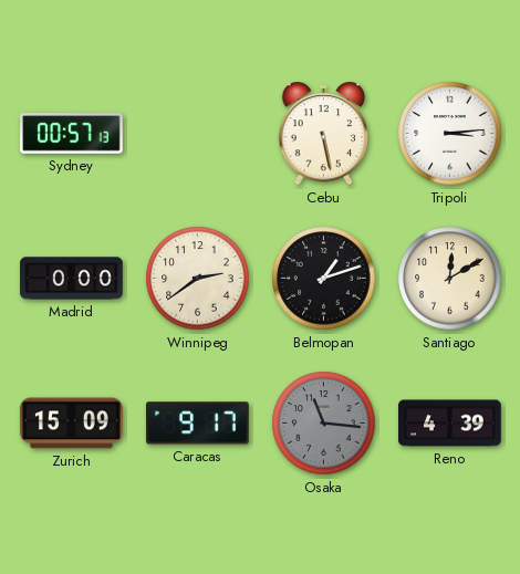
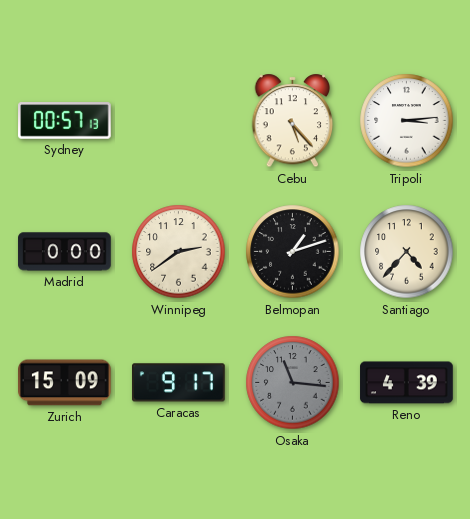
Cebu: 5:28 -> 5:23
Santiago: 12:10 -> 4:37
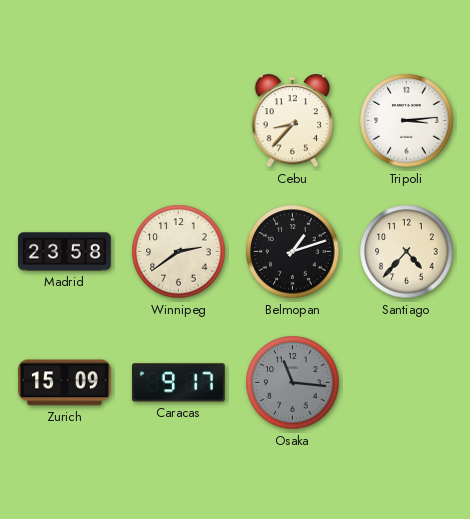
Sydney: 00:57 -> none
Cebu: 5:23 -> 8:37
Madrid: 0:00 -> 23:58
Reno: 4:39 -> none
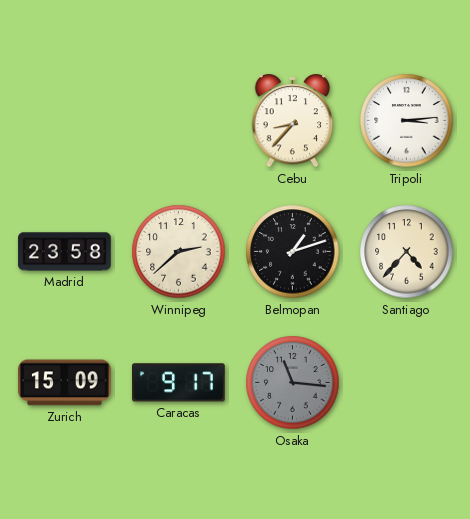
Winnipeg: 2:39 -> 2:38
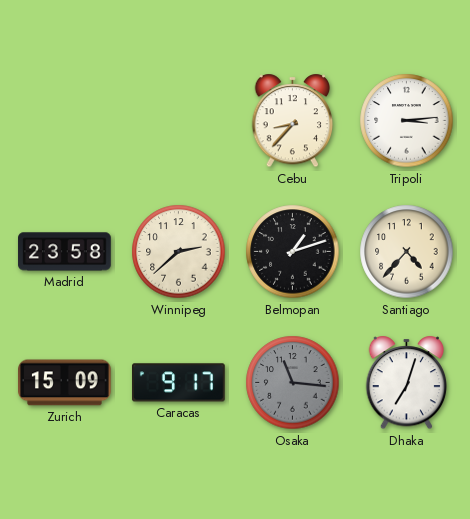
Dhaka: none -> 7:03
